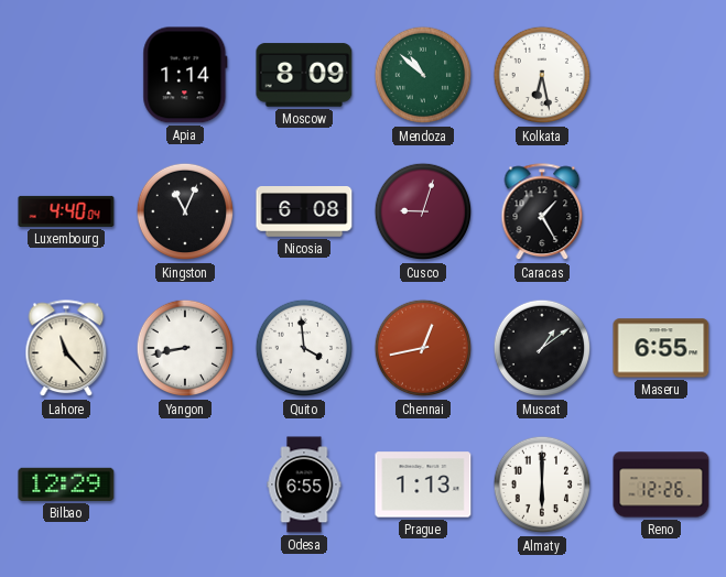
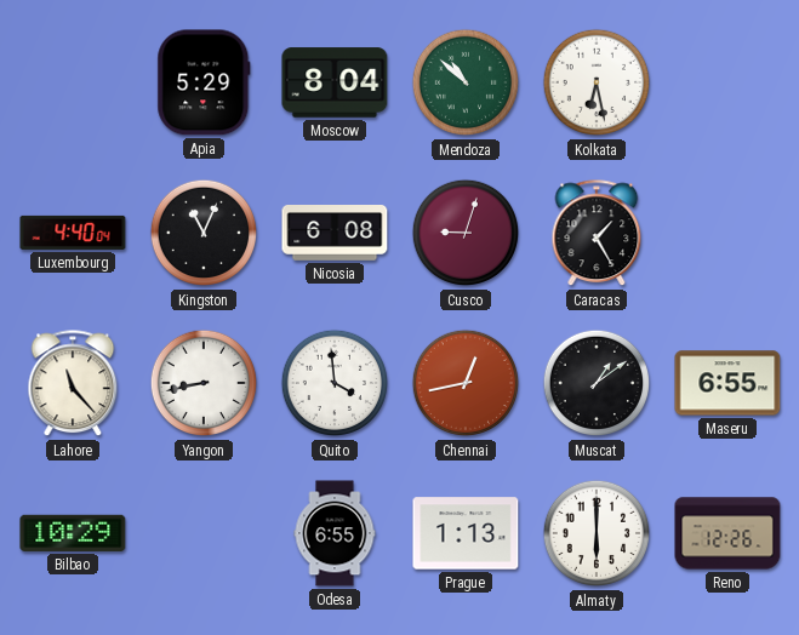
Apia: 1:14 -> 5:29
Moscow: 8:09 -> 8:04
Bilbao: 12:29 -> 10:29
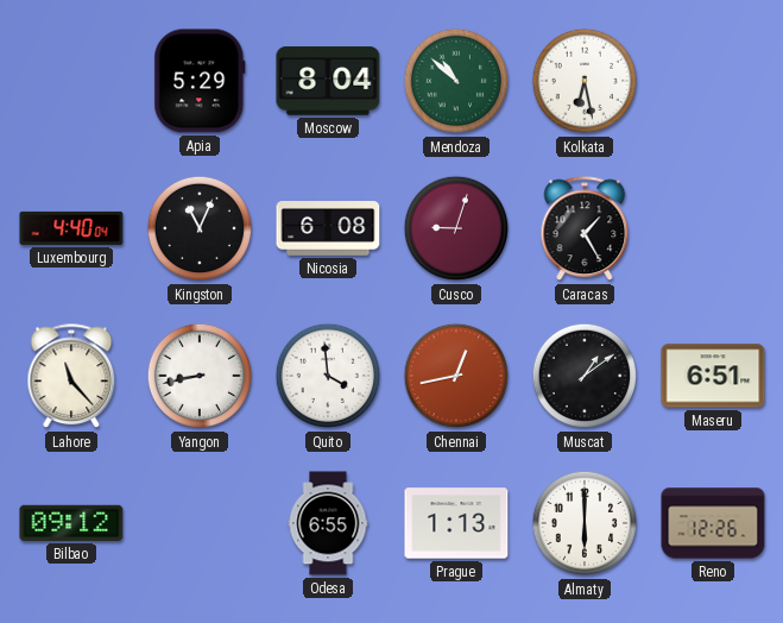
Maseru: 6:55 -> 6:51
Bilbao: 10:29 -> 09:12
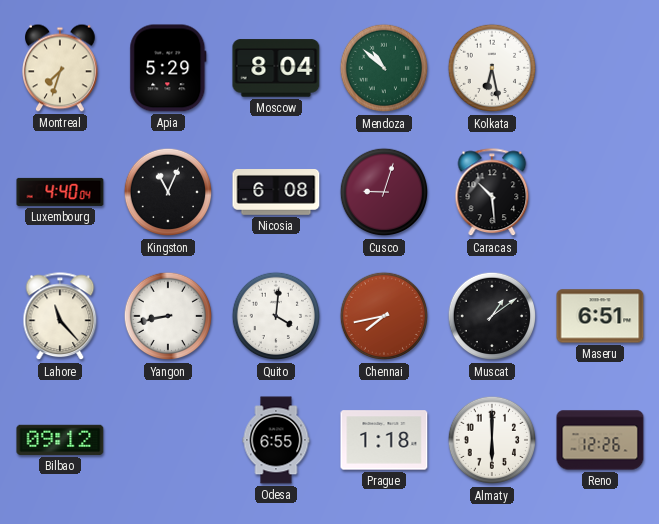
Montreal: none -> 7:33
Caracas: 1:25 -> 10:29
Quito: 3:59 -> 4:01
Chennai: 12:43 -> 7:43
Prague: 1:13 -> 1:18
